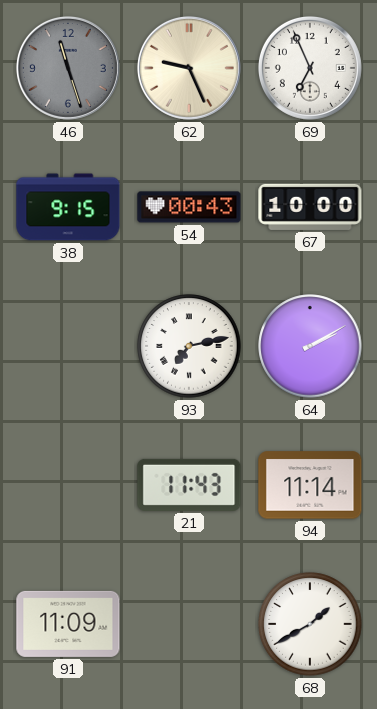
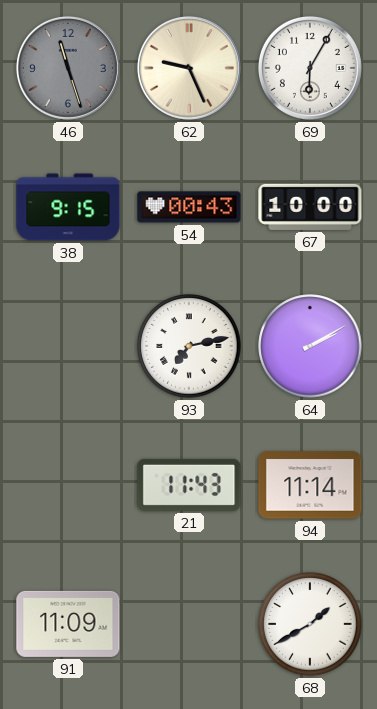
69: 6:56 -> 6:05
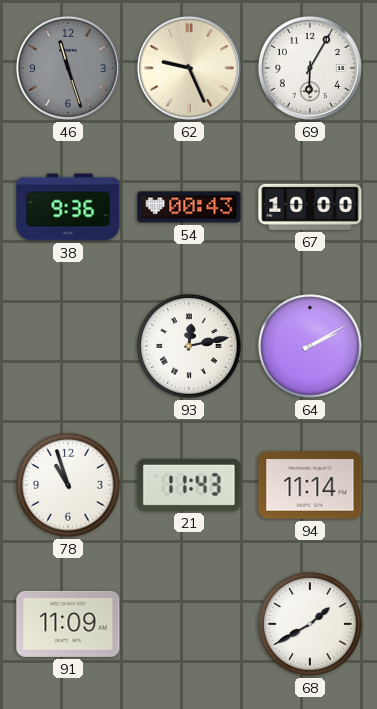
38: 9:15 -> 9:36
93: 7:13 -> 12:13
78: none -> 10:57
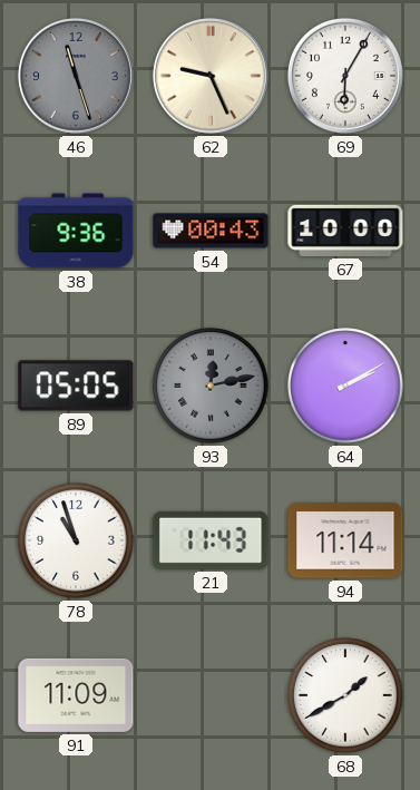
89: none -> 05:05
93 dial: white -> grey
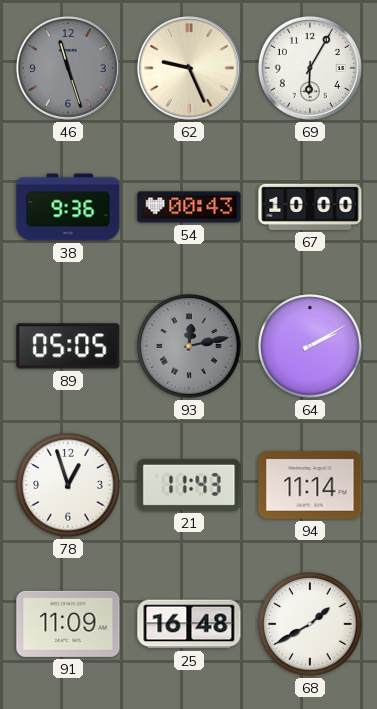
78: 10:57 -> 12:57
25: none -> 16:48
